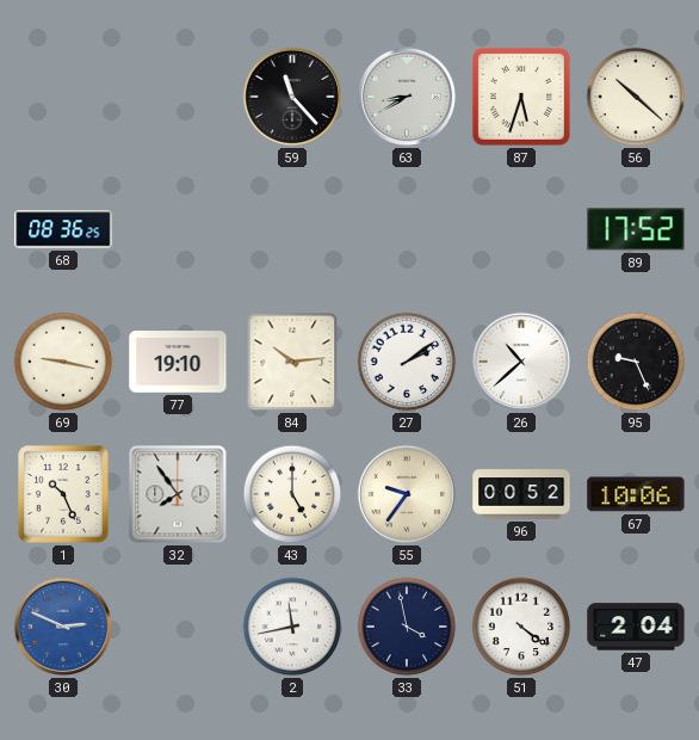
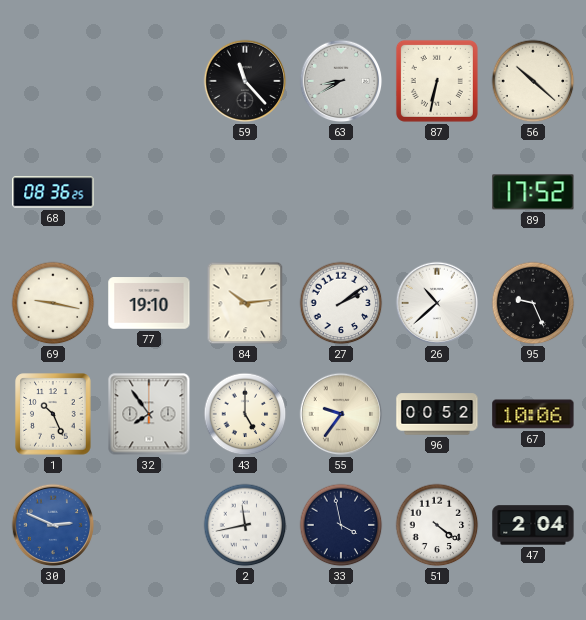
87: 5:33 -> 6:32
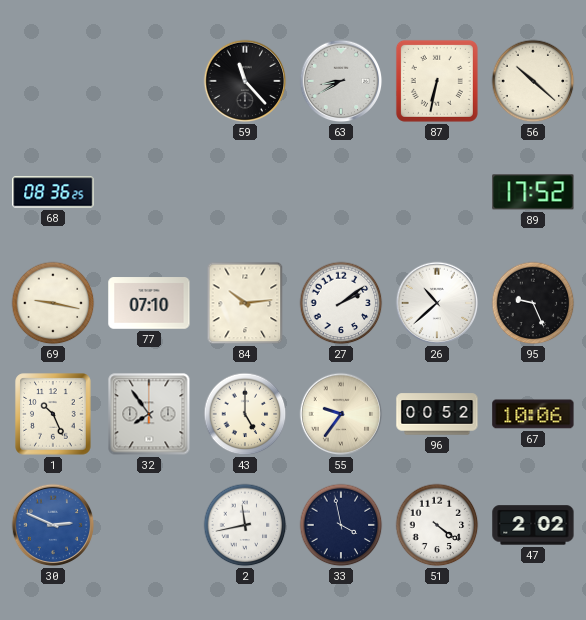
77: 19:10 -> 07:10
47: 2:04 -> 2:02
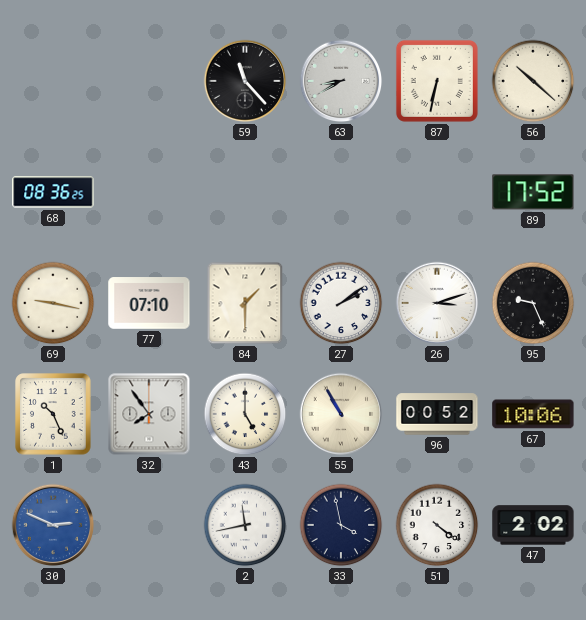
84: 10:14 -> 1:30
26: 10:38 -> 3:12
55: 9:36 -> 10:55
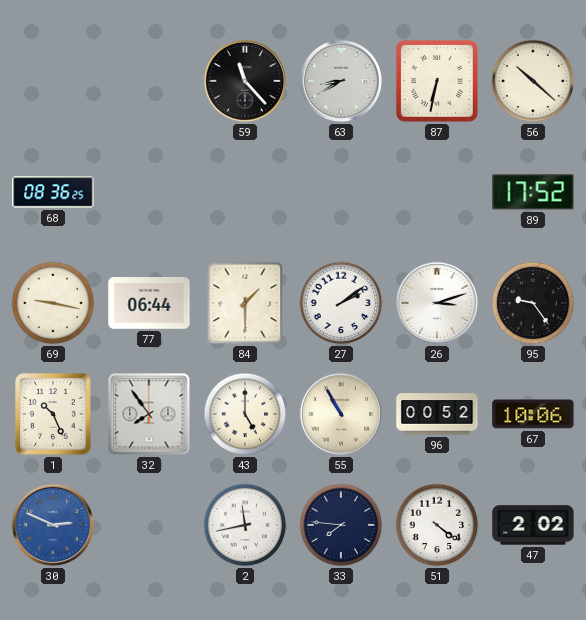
77: 07:10 -> 06:44
95: 9:26 -> 9:24
33: 3:58 -> 7:46
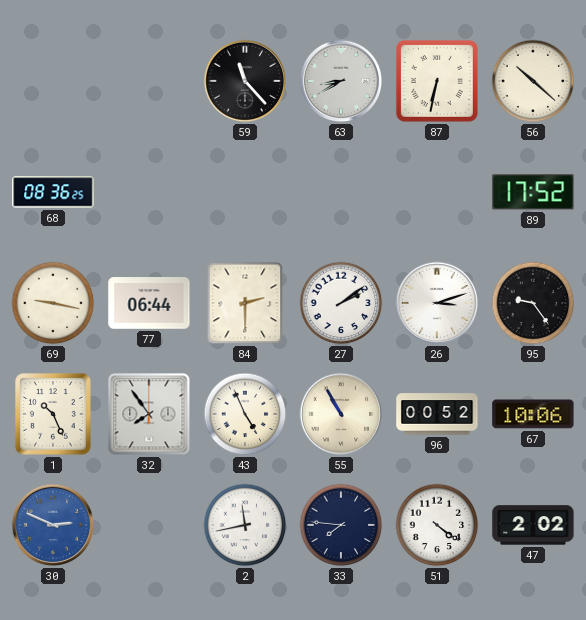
84: 1:30 -> 2:30
43: 5:00 -> 4:56
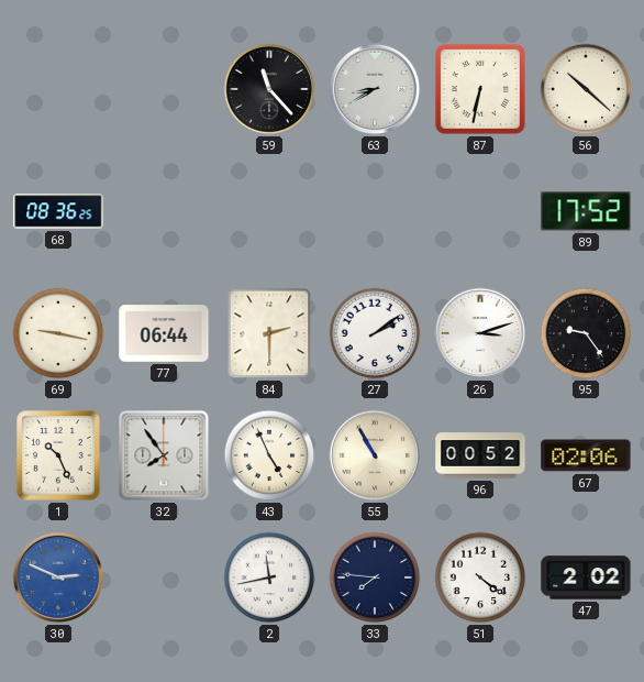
67: 10:06 -> 02:06
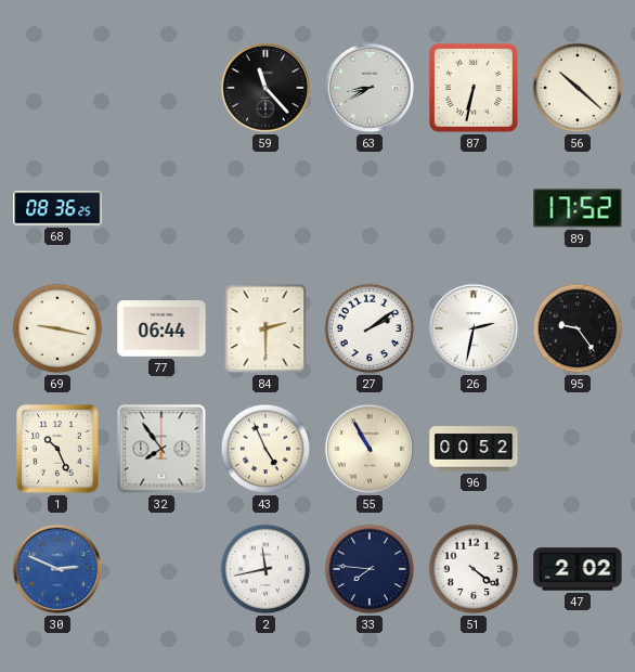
26: 3:12 -> 2:32
67: 02:06 -> none
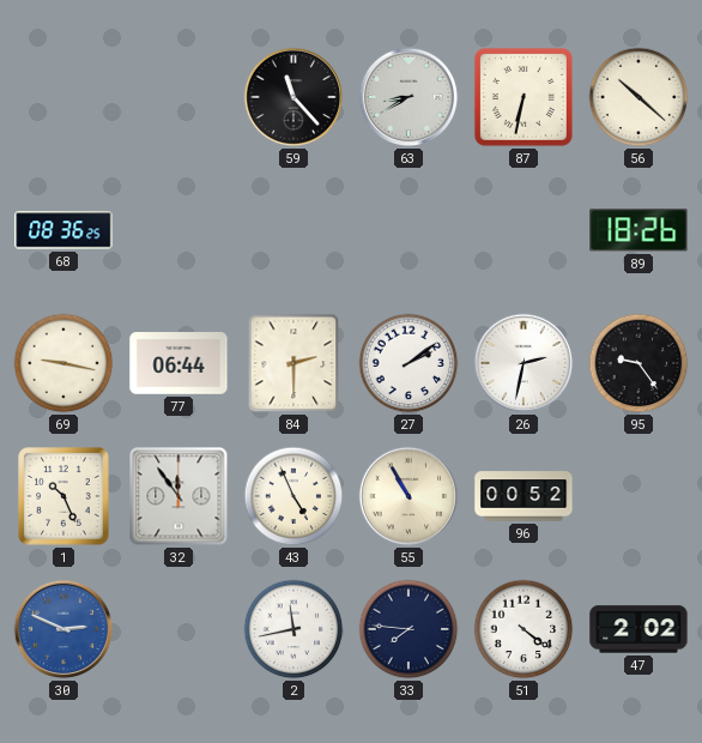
89: 17:52 -> 18:26
32: 7:54 -> 11:54
